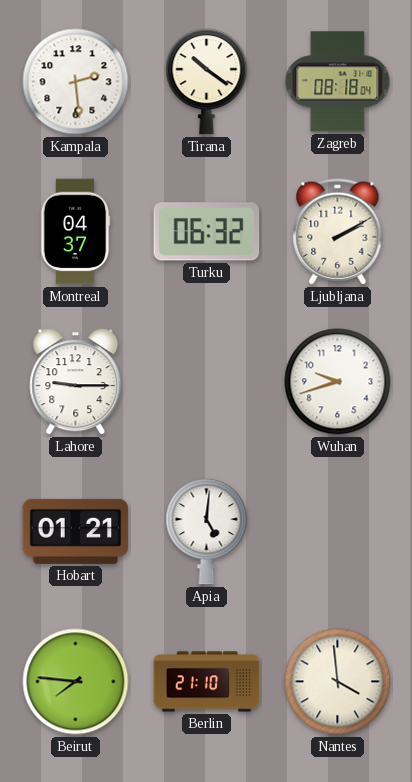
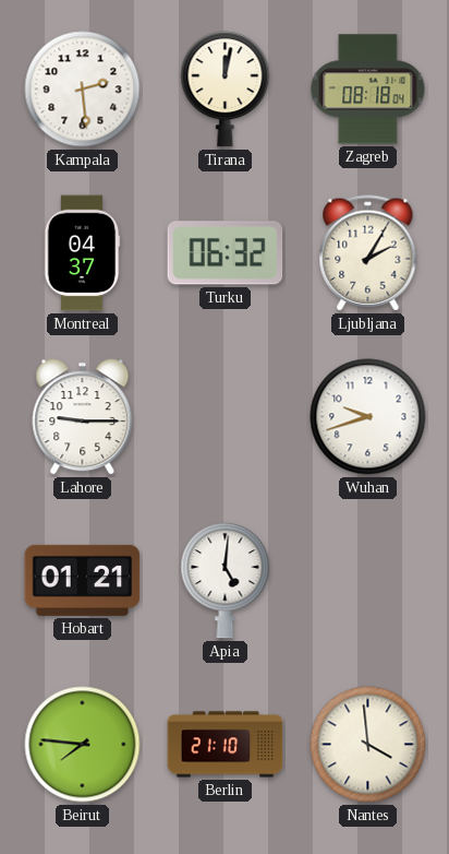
Tirana: 10:21 -> 12:02
Ljubljana: 2:10 -> 2:05
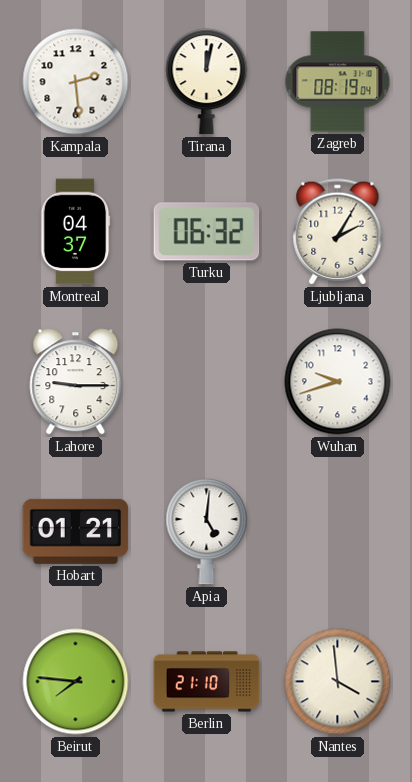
Zagreb: 08:18 -> 08:19
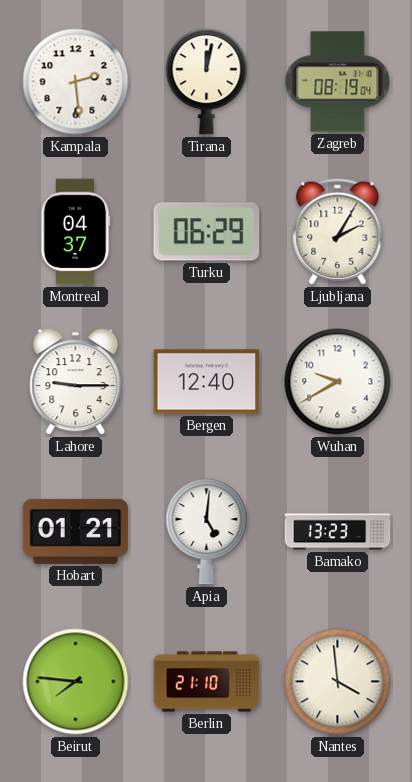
Turku: 06:32 -> 06:29
Bergen: none -> 12:40
Wuhan: 9:42 -> 9:40
Bamako: none -> 13:23
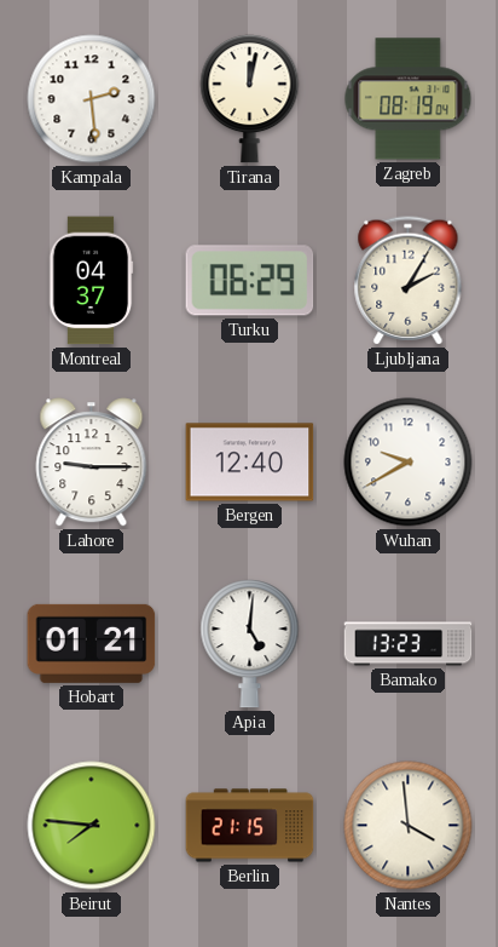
Berlin: 21:10 -> 21:15
